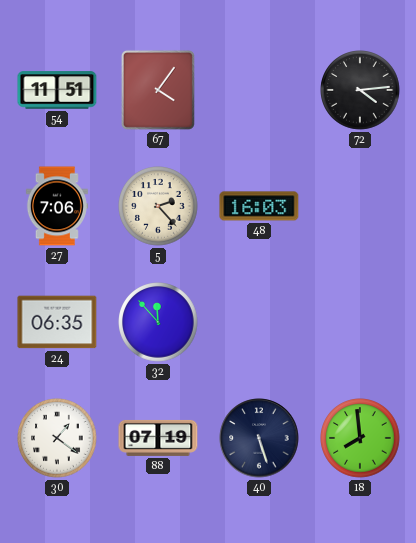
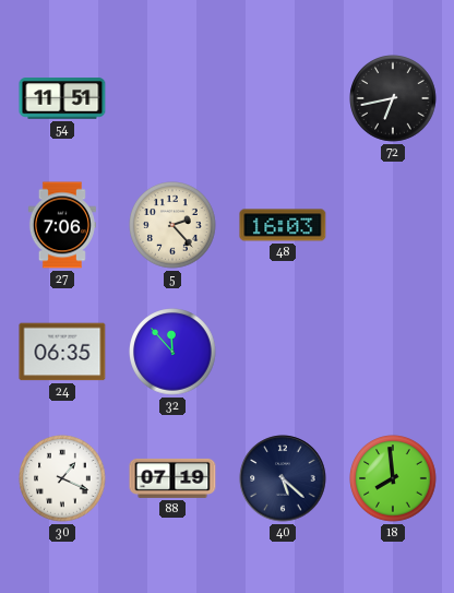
67: 4:06 -> none
72: 4:14 -> 6:43
30: 1:21 -> 1:19
40: 5:27 -> 5:22
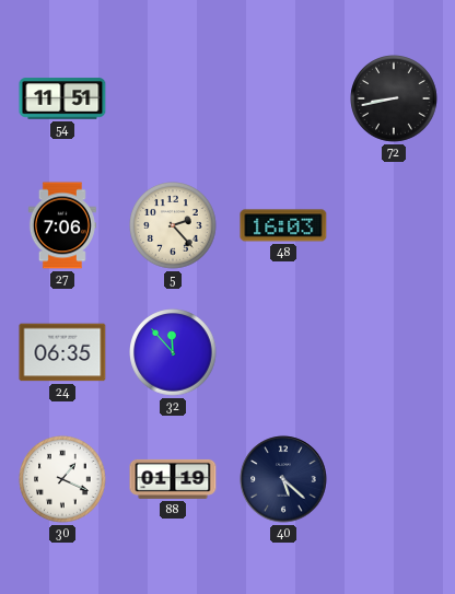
72: 6:43 -> 8:43
88: 07:19 -> 01:19
18: 7:59 -> none
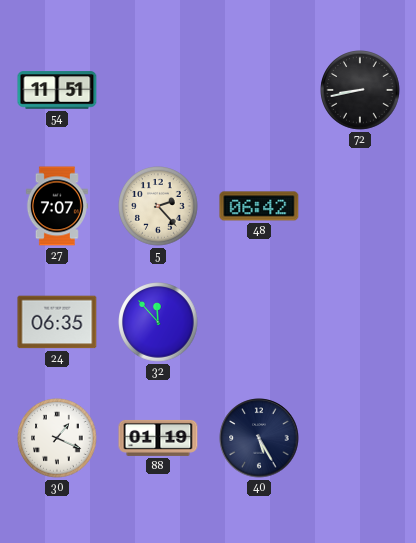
27: 7:06 -> 7:07
48: 16:03 -> 06:42
40: 5:22 -> 5:25
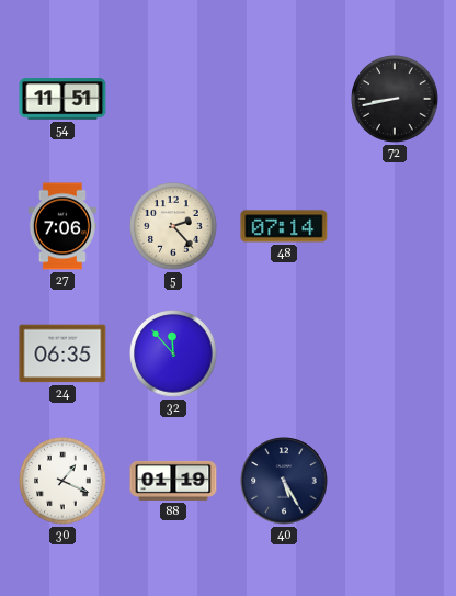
27: 7:07 -> 7:06
48: 06:42 -> 07:14
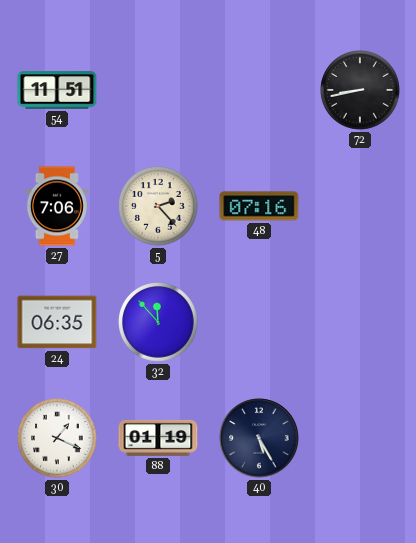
48: 07:14 -> 07:16
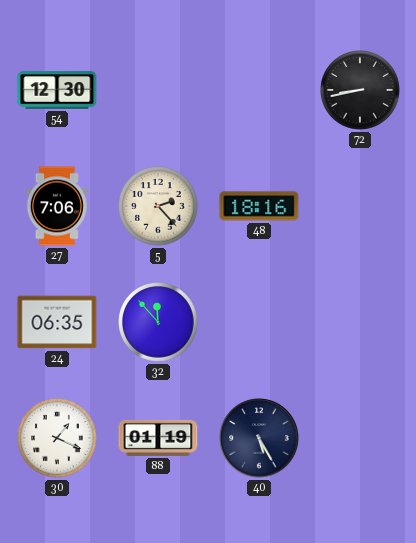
54: 11:51 -> 12:30
48: 07:16 -> 18:16
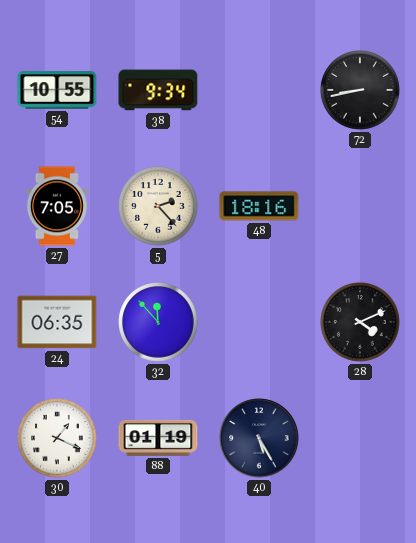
54: 12:30 -> 10:55
38: none -> 9:34
27: 7:06 -> 7:05
28: none -> 4:11
